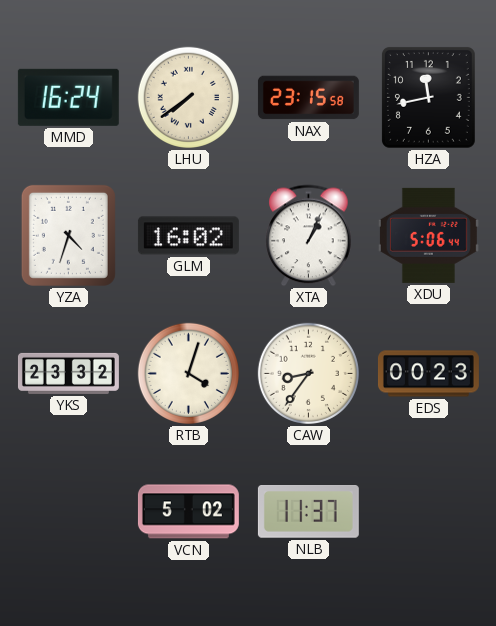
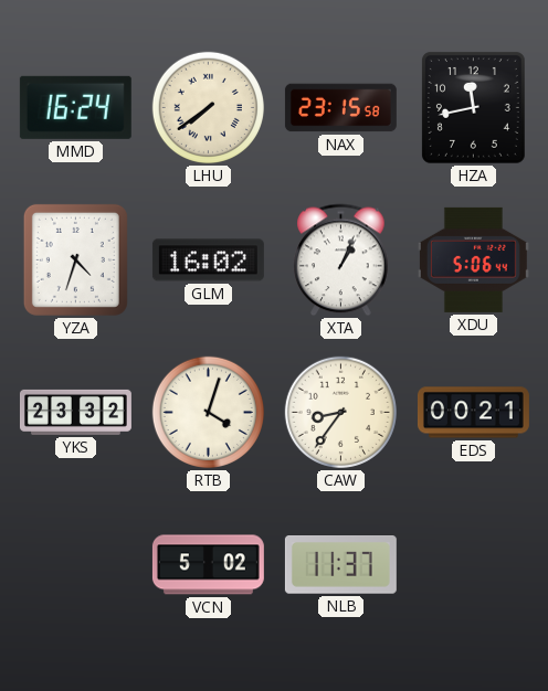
EDS: 00:23 -> 00:21
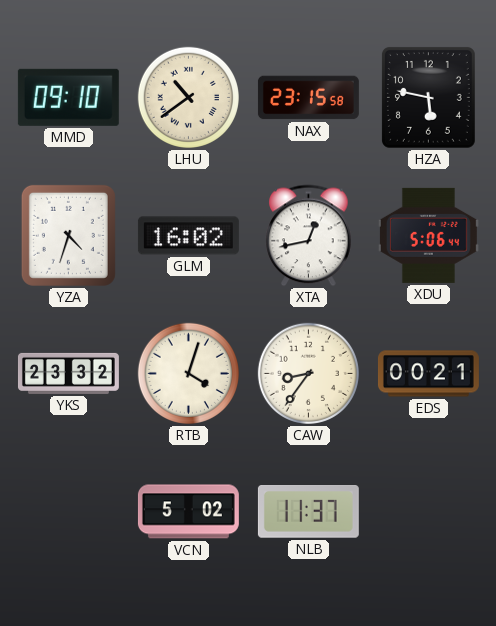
MMD: 16:24 -> 09:10
LHU: 7:39 -> 10:39
HZA: 11:43 -> 5:47
XTA: 1:04 -> 12:43
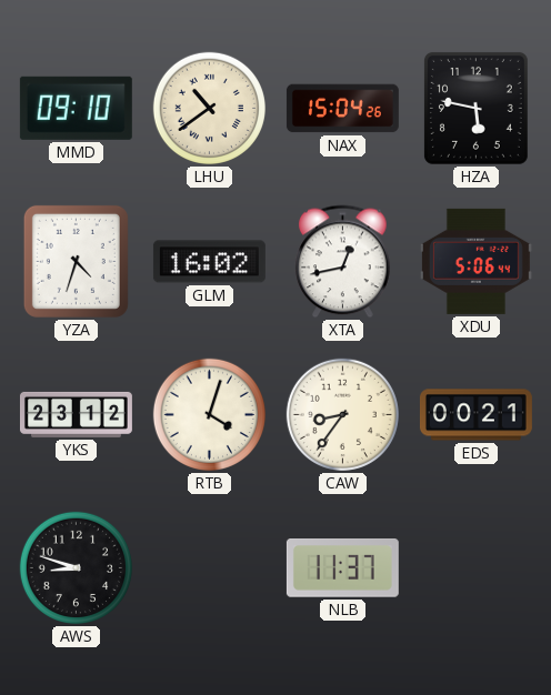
NAX: 23:15 -> 15:04
YKS: 23:32 -> 23:12
AWS: none -> 8:48
VCN: 5:02 -> none
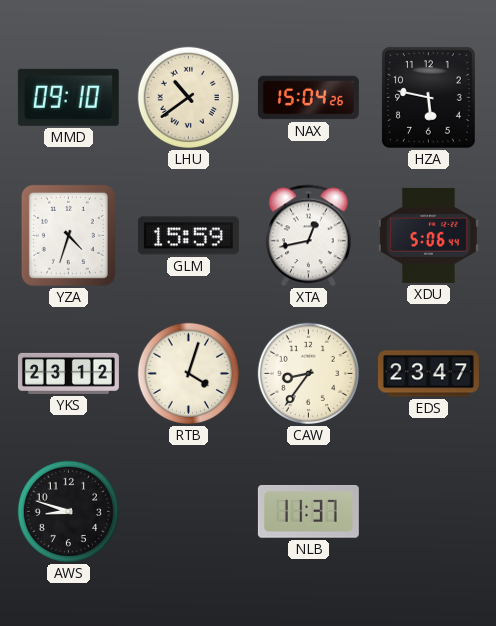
GLM: 16:02 -> 15:59
EDS: 00:21 -> 23:47
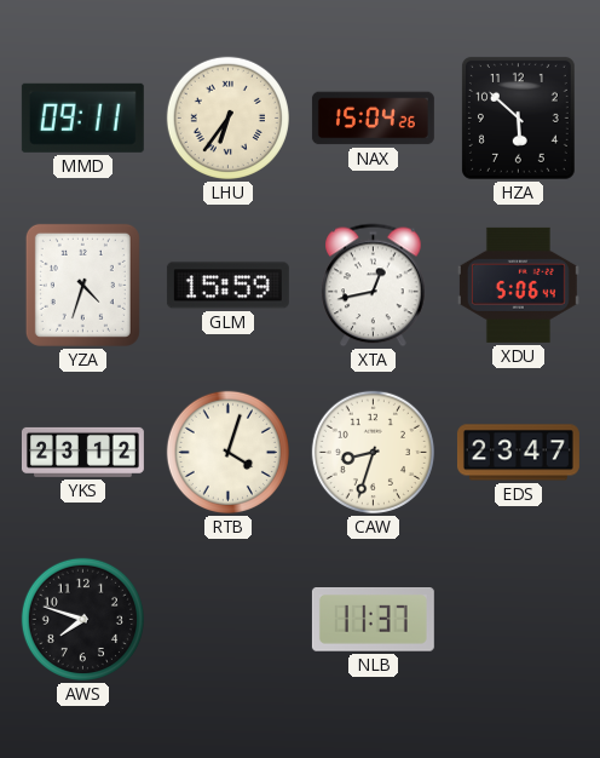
MMD: 09:10 -> 09:11
LHU: 10:39 -> 6:36
HZA: 5:47 -> 5:52
CAW: 8:36 -> 8:33
AWS: 8:48 -> 7:48
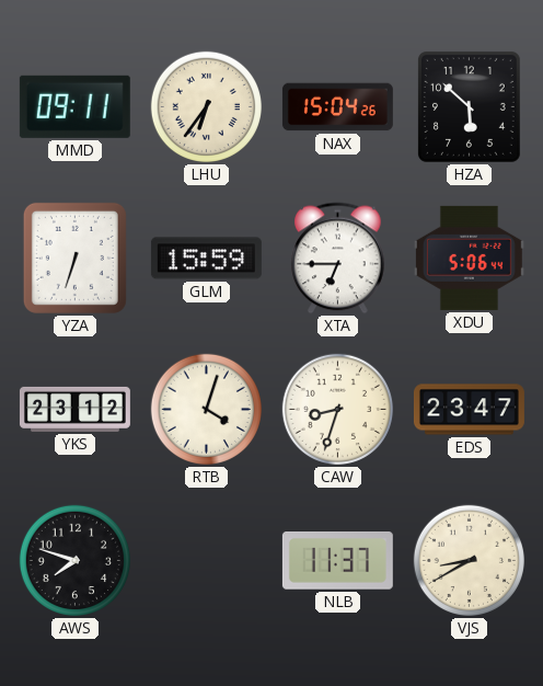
YZA: 4:33 -> 6:33
XTA: 12:43 -> 6:45
VJS: none -> 8:40
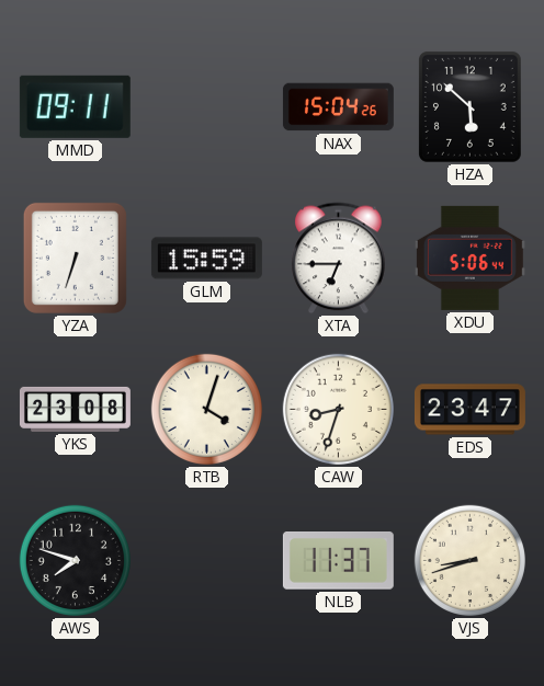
LHU: 6:36 -> none
YKS: 23:12 -> 23:08
VJS: 8:40 -> 8:42
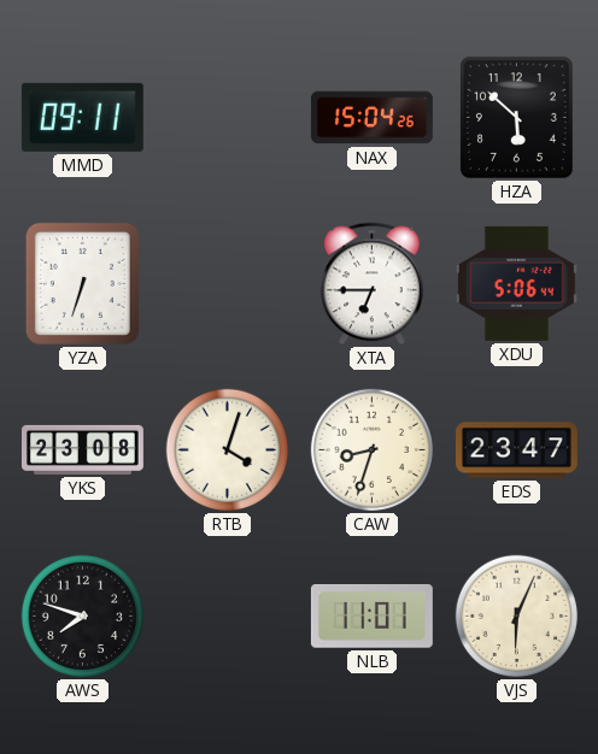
GLM: 15:59 -> none
NLB: 11:37 -> 11:01
VJS: 8:42 -> 6:04
